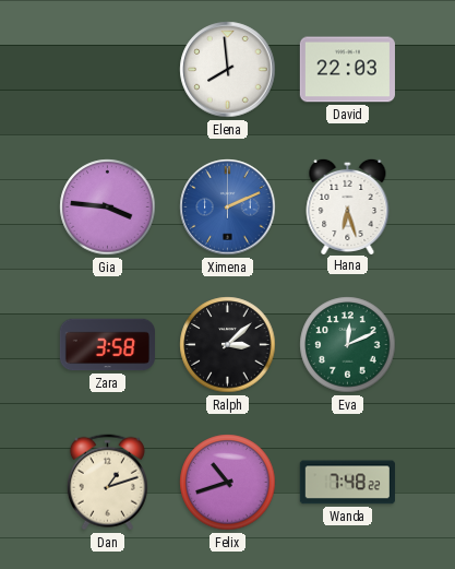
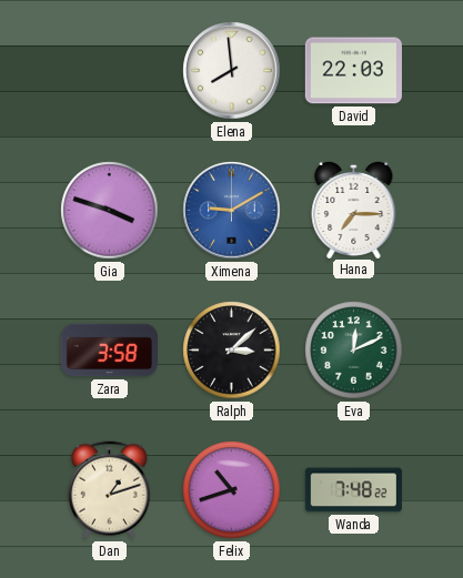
Gia: 3:46 -> 3:48
Ximena: 2:11 -> 9:10
Hana: 6:27 -> 7:15
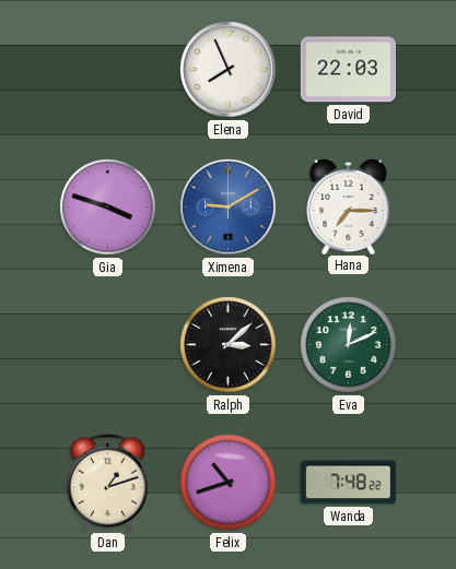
Elena: 7:59 -> 7:56
Zara: 3:58 -> none
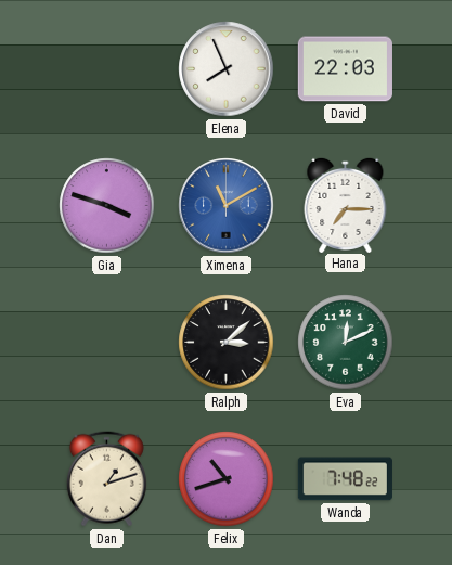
Ximena: 9:10 -> 11:10
